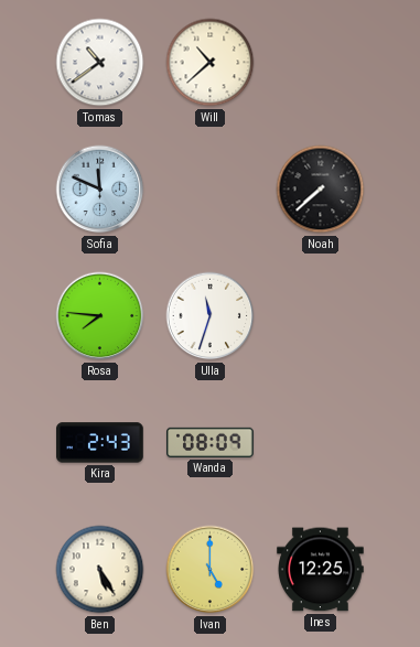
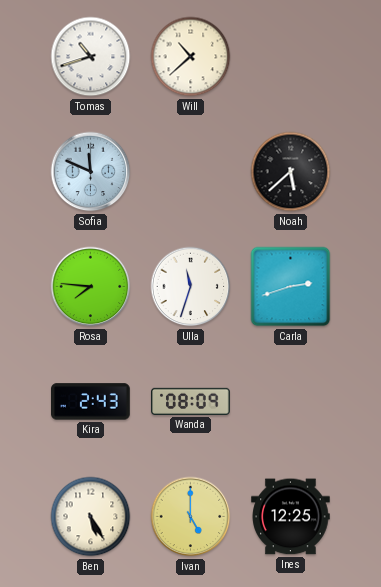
Tomas: 10:39 -> 10:42
Noah: 7:38 -> 5:38
Carla: none -> 2:42
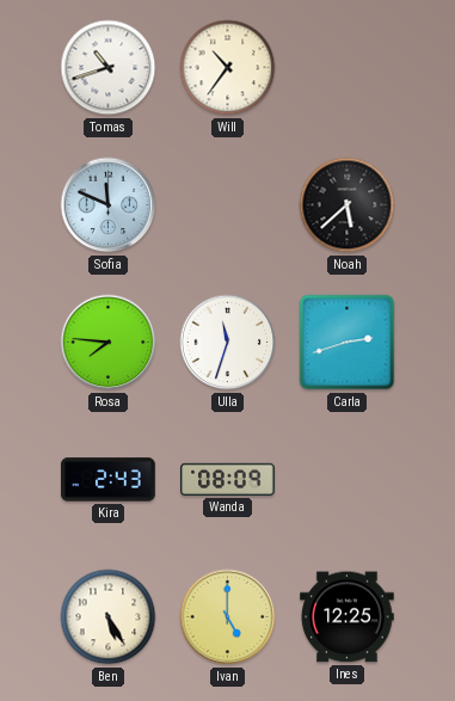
Will: 10:38 -> 10:36
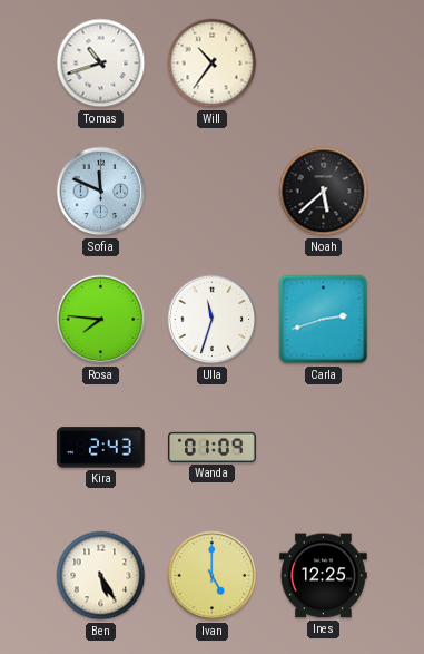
Wanda: 08:09 -> 01:09
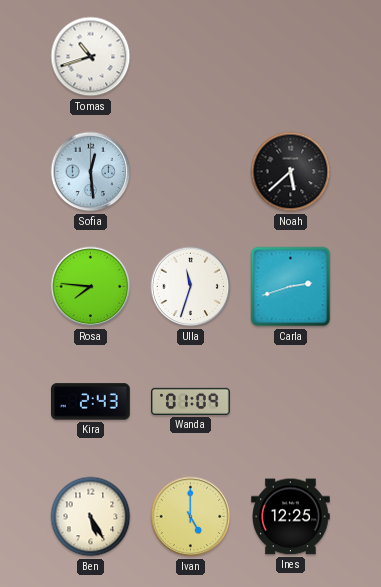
Will: 10:36 -> none
Sofia: 11:49 -> 12:29
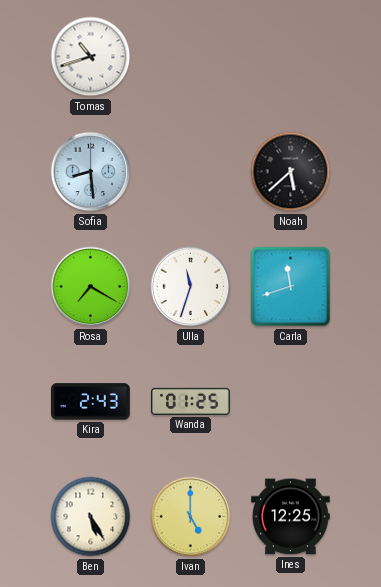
Sofia: 12:29 -> 8:29
Rosa: 7:46 -> 7:20
Carla: 2:42 -> 11:42
Wanda: 01:09 -> 01:25
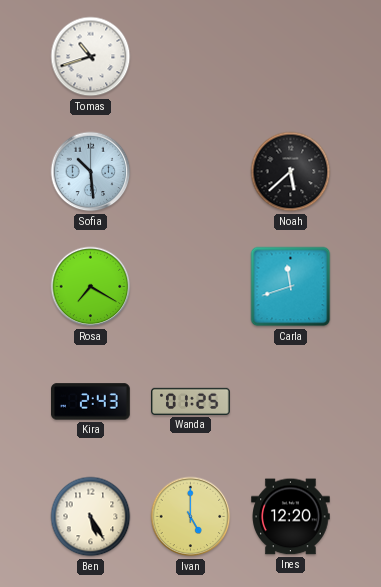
Sofia: 8:29 -> 10:29
Ulla: 11:33 -> none
Ines: 12:25 -> 12:20
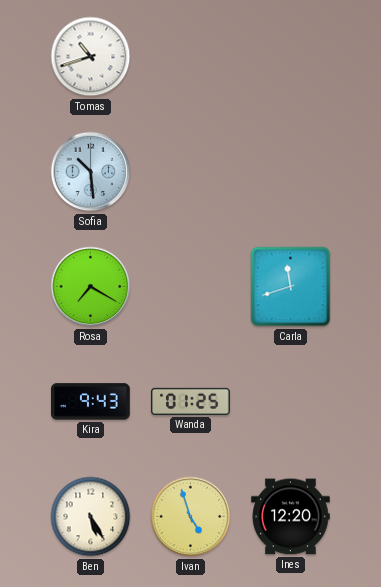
Noah: 5:38 -> none
Kira: 2:43 -> 9:43
Ivan: 5:00 -> 4:57
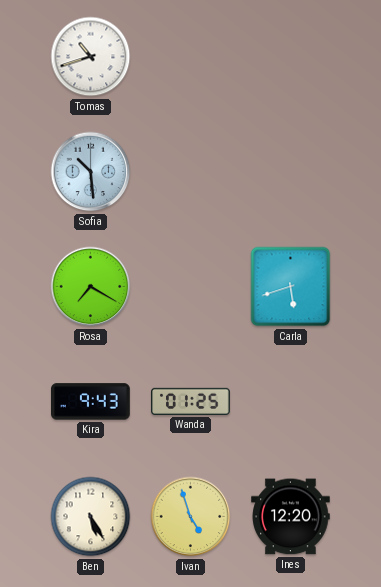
Carla: 11:42 -> 5:42
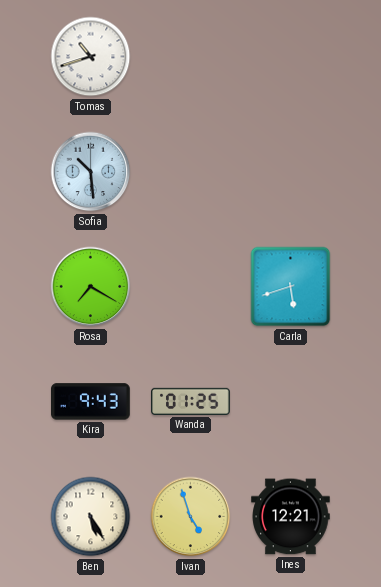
Ines: 12:20 -> 12:21
